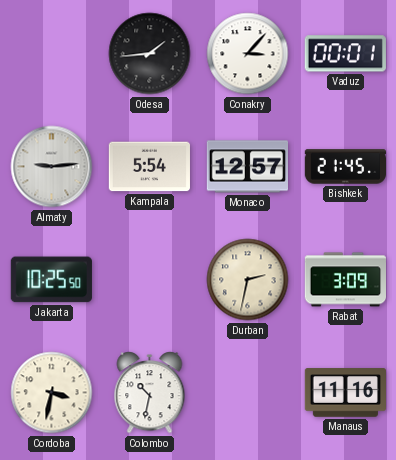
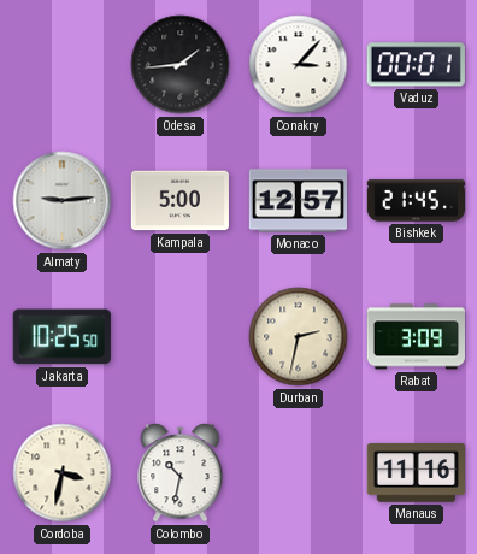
Kampala: 5:54 -> 5:00
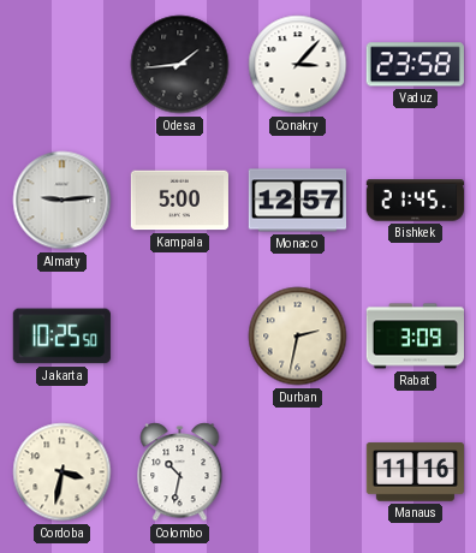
Vaduz: 00:01 -> 23:58
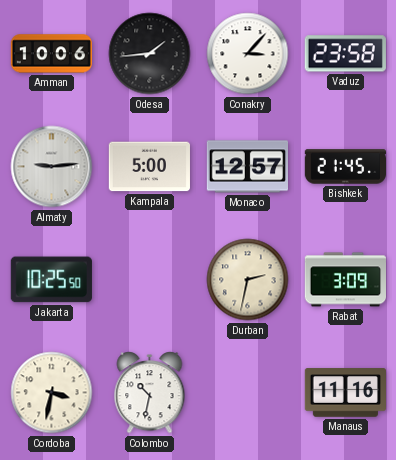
Amman: none -> 10:06
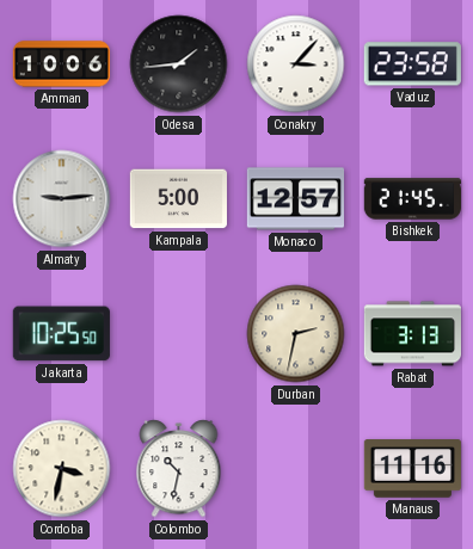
Rabat: 3:09 -> 3:13
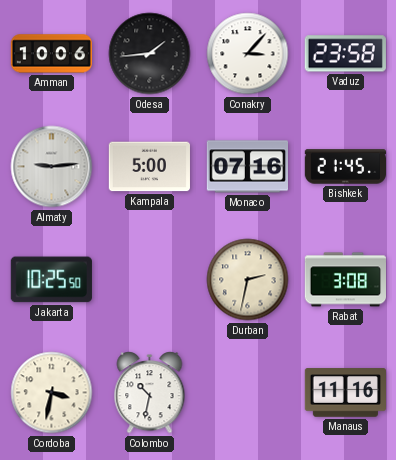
Monaco: 12:57 -> 07:16
Rabat: 3:13 -> 3:08
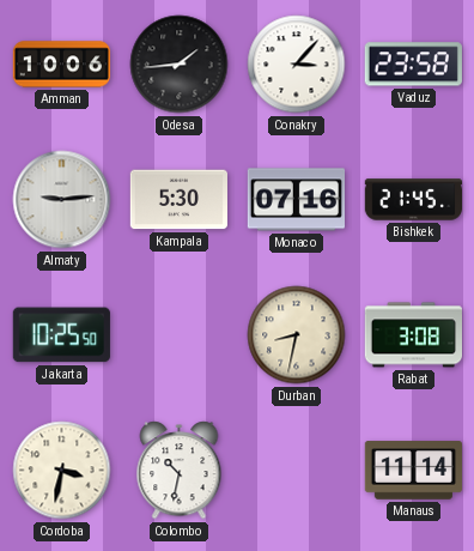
Kampala: 5:00 -> 5:30
Durban: 2:32 -> 8:32
Manaus: 11:16 -> 11:14
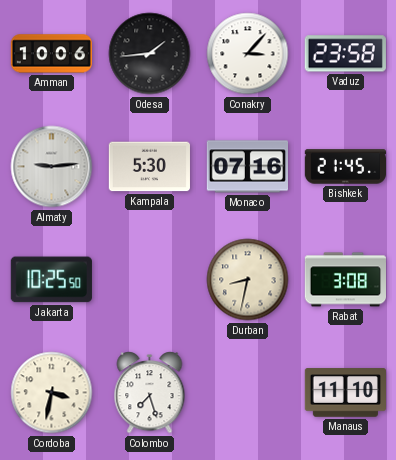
Colombo: 10:32 -> 7:27
Manaus: 11:14 -> 11:10
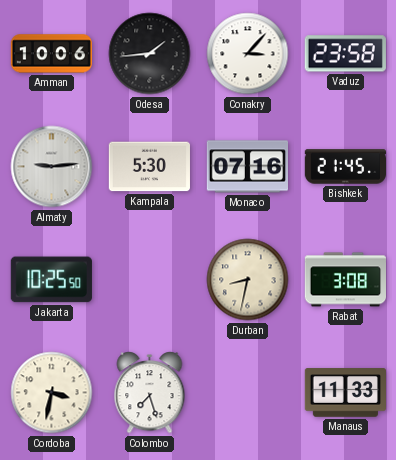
Manaus: 11:10 -> 11:33
